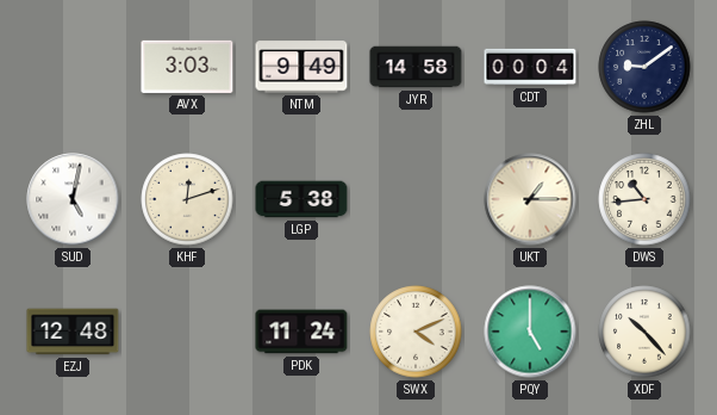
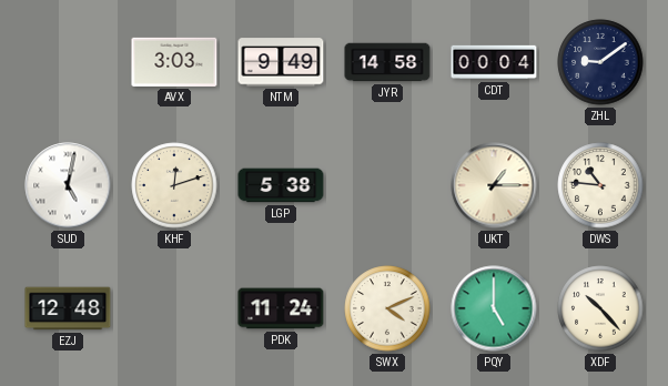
DWS: 10:44 -> 10:46
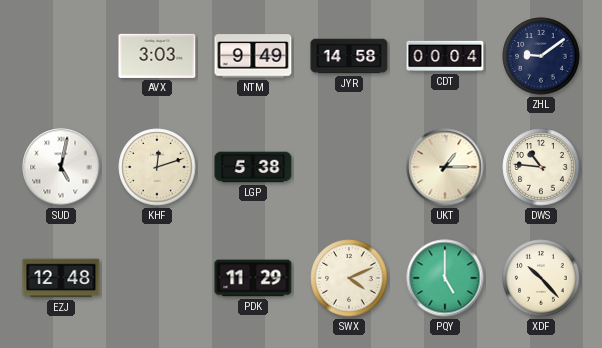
PDK: 11:24 -> 11:29
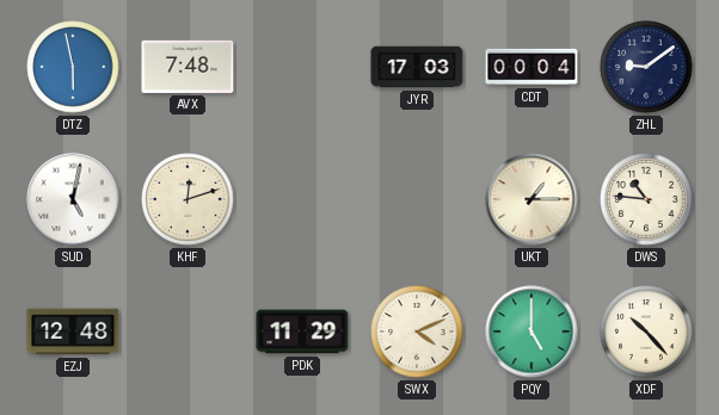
DTZ: none -> 5:58
AVX: 3:03 -> 7:48
NTM: 9:49 -> none
JYR: 14:58 -> 17:03
LGP: 5:38 -> none
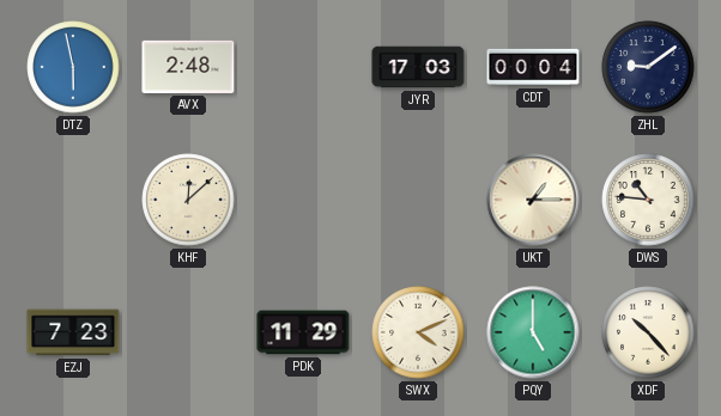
AVX: 7:48 -> 2:48
SUD: 5:02 -> none
KHF: 12:12 -> 12:08
EZJ: 12:48 -> 7:23
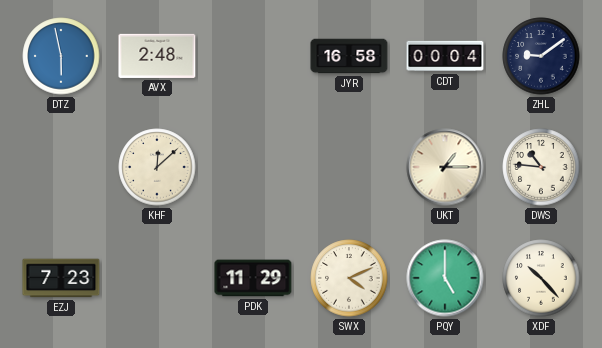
JYR: 17:03 -> 16:58
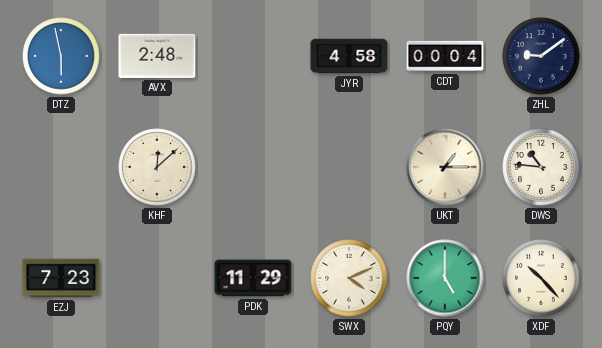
JYR: 16:58 -> 4:58
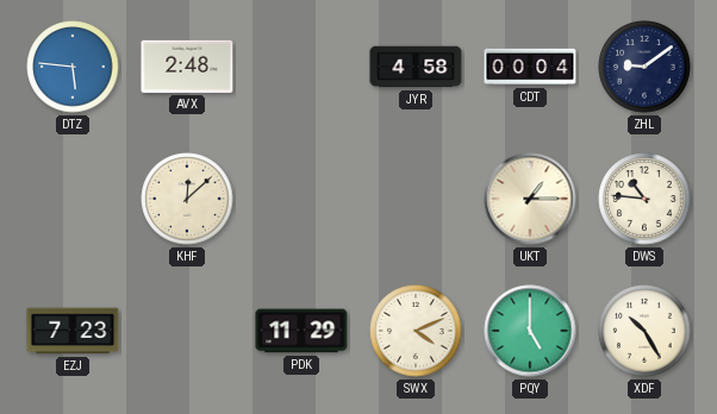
DTZ: 5:58 -> 5:46
XDF: 10:23 -> 10:25
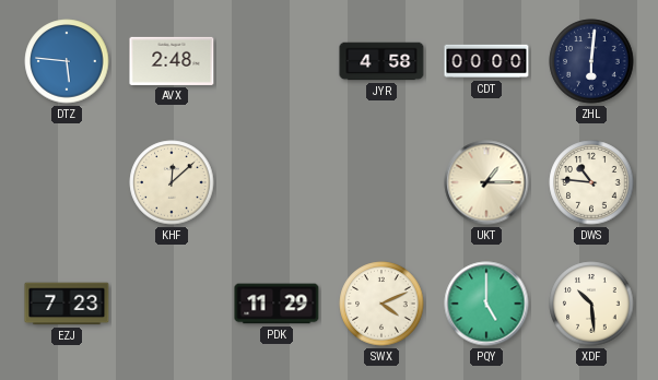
CDT: 00:04 -> 00:00
ZHL: 9:09 -> 6:01
XDF: 10:25 -> 10:29
